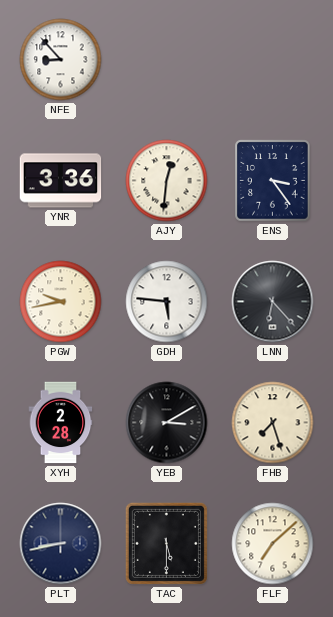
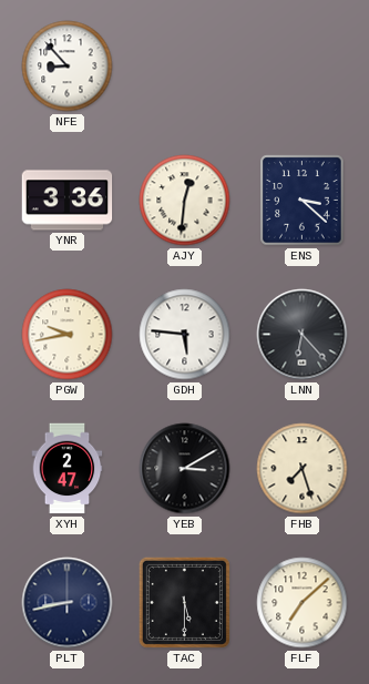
ENS: 3:24 -> 3:22
XYH: 2:28 -> 2:47
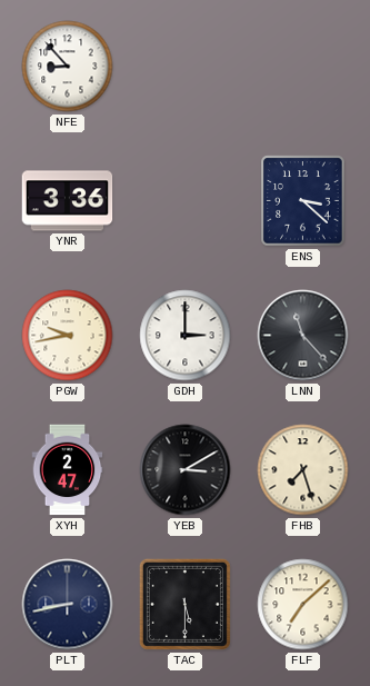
AJY: 12:31 -> none
GDH: 5:46 -> 3:00
LNN: 6:23 -> 11:23
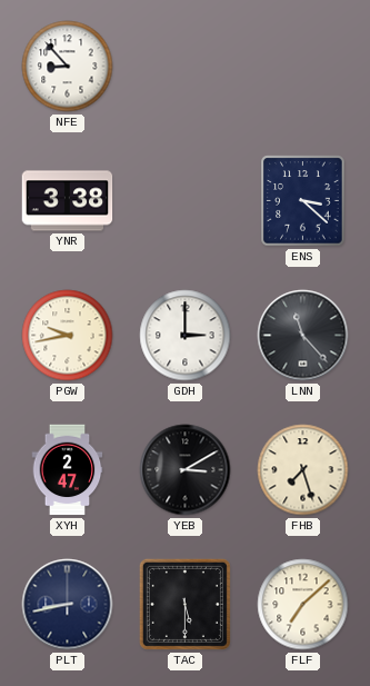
YNR: 3:36 -> 3:38
